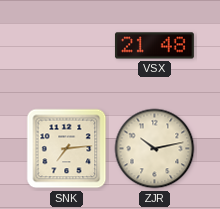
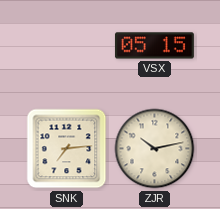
VSX: 21:48 -> 05:15
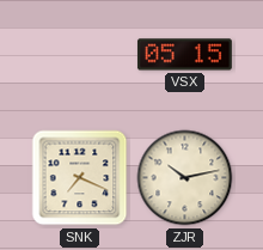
SNK: 7:14 -> 7:19
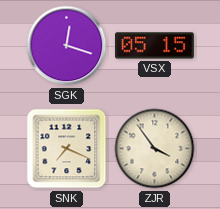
SGK: none -> 12:18
ZJR: 10:13 -> 3:54
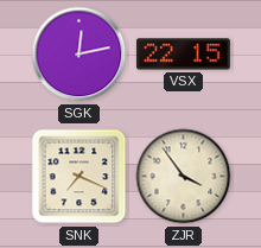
SGK: 12:18 -> 12:13
VSX: 05:15 -> 22:15
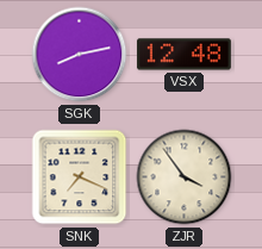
SGK: 12:13 -> 8:13
VSX: 22:15 -> 12:48
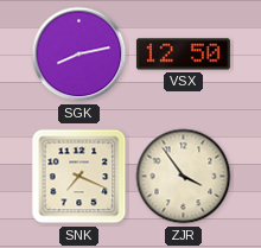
VSX: 12:48 -> 12:50
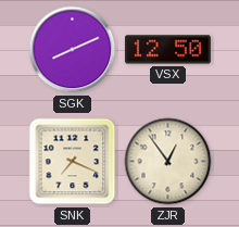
SGK: 8:13 -> 8:11
ZJR: 3:54 -> 12:54
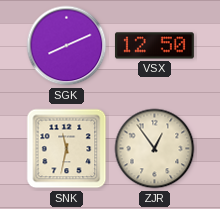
SNK: 7:19 -> 11:32
